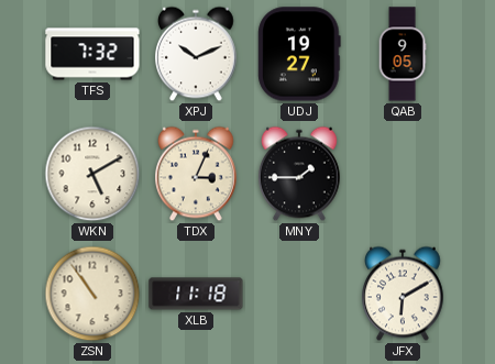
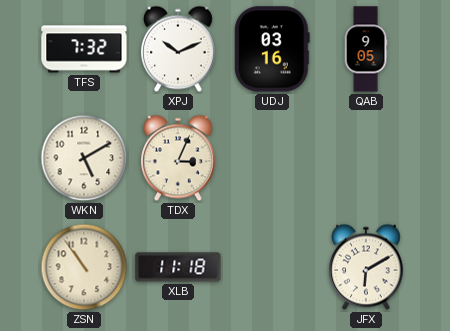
UDJ: 19:27 -> 03:16
MNY: 1:45 -> none
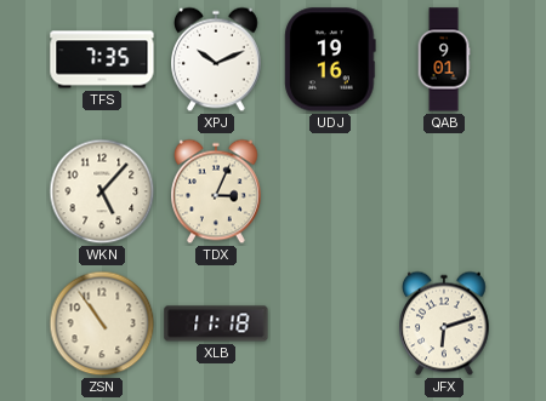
TFS: 7:32 -> 7:35
UDJ: 03:16 -> 19:16
QAB: 9:05 -> 9:01
WKN: 5:10 -> 5:07
JFX: 6:10 -> 6:12
